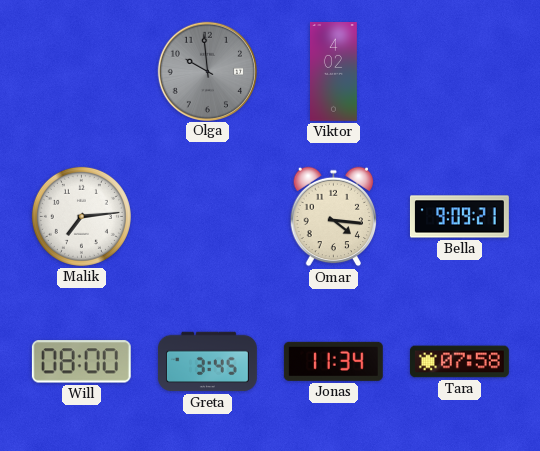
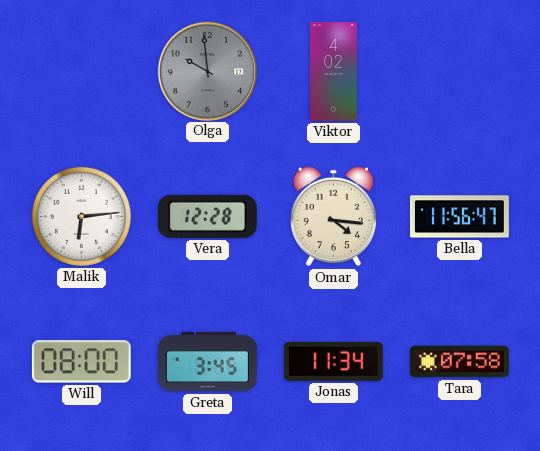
Malik: 7:14 -> 6:14
Vera: none -> 12:28
Bella: 9:09 -> 11:56
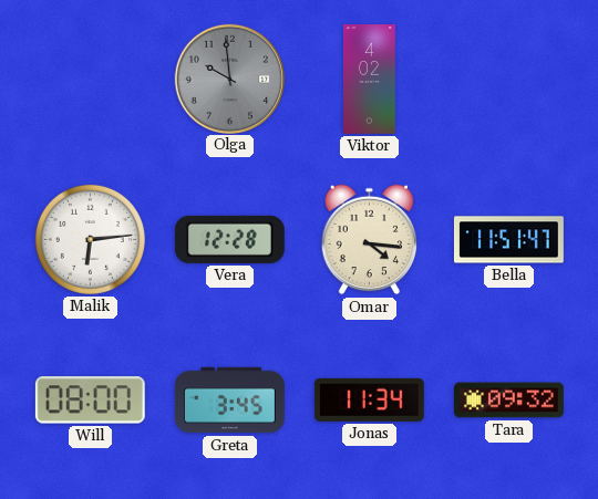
Bella: 11:56 -> 11:51
Tara: 07:58 -> 09:32
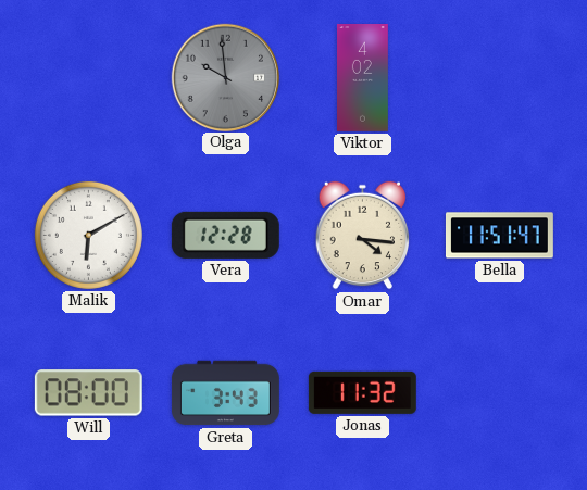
Malik: 6:14 -> 6:10
Greta: 3:45 -> 3:43
Jonas: 11:34 -> 11:32
Tara: 09:32 -> none
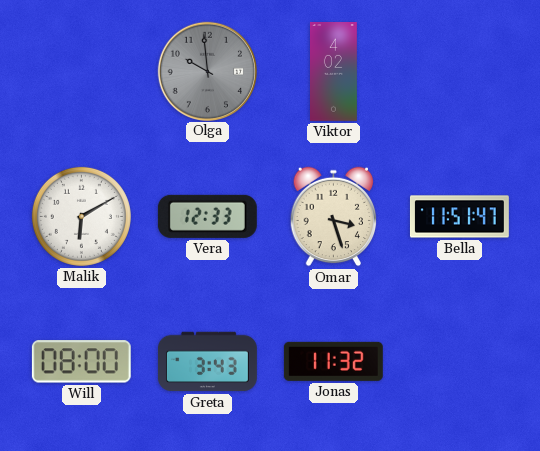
Vera: 12:28 -> 12:33
Omar: 4:16 -> 3:27
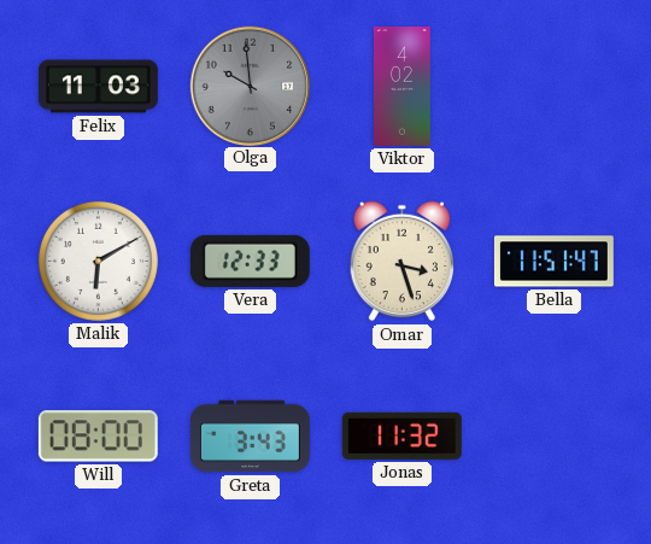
Felix: none -> 11:03
